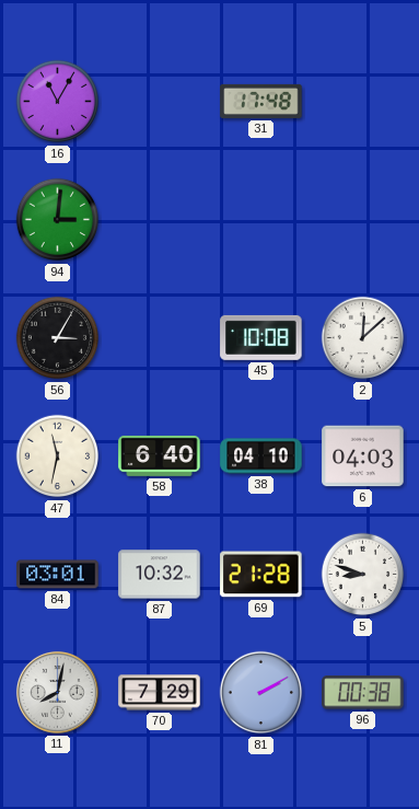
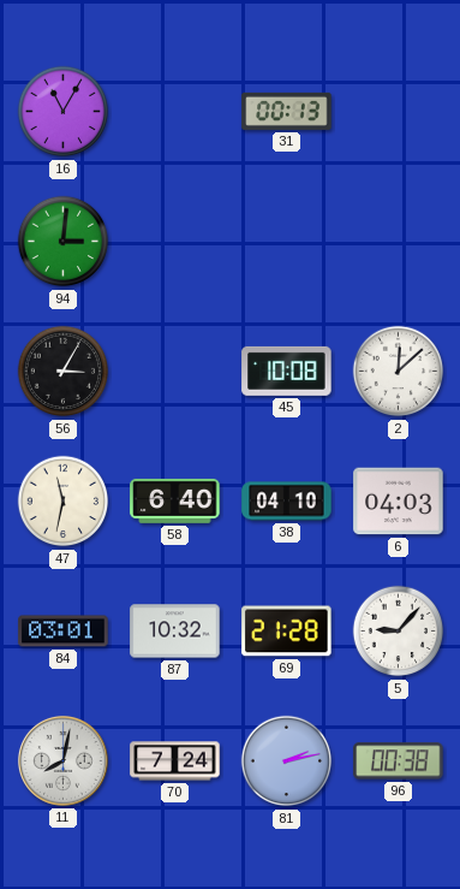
31: 17:48 -> 00:13
5: 8:48 -> 9:07
70: 7:29 -> 7:24
81: 2:10 -> 2:13
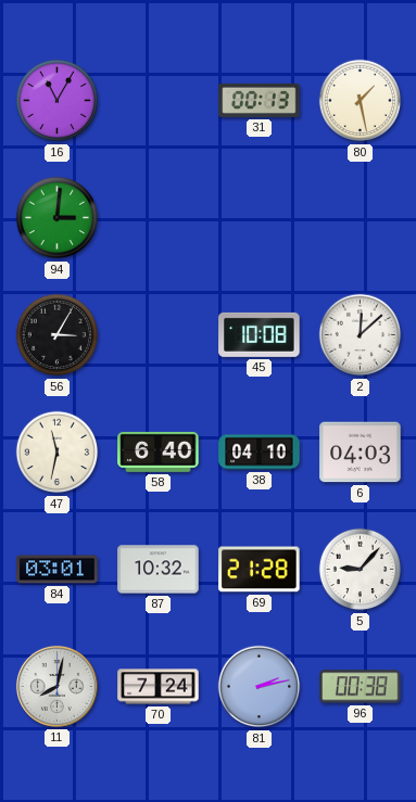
80: none -> 1:28
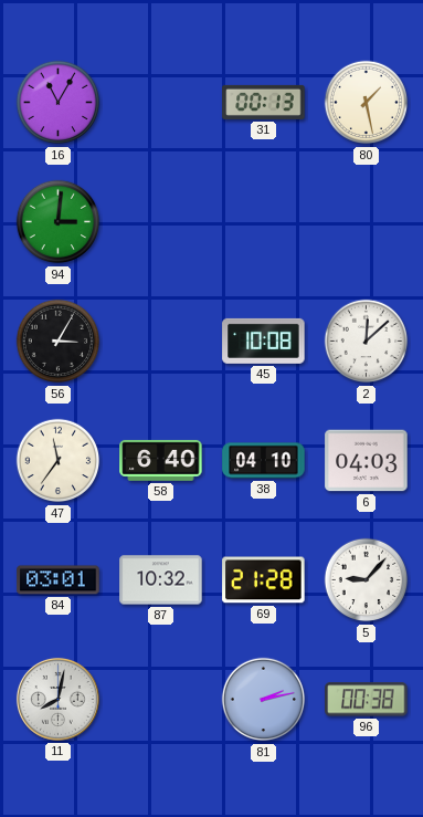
47: 11:32 -> 11:36
70: 7:24 -> none
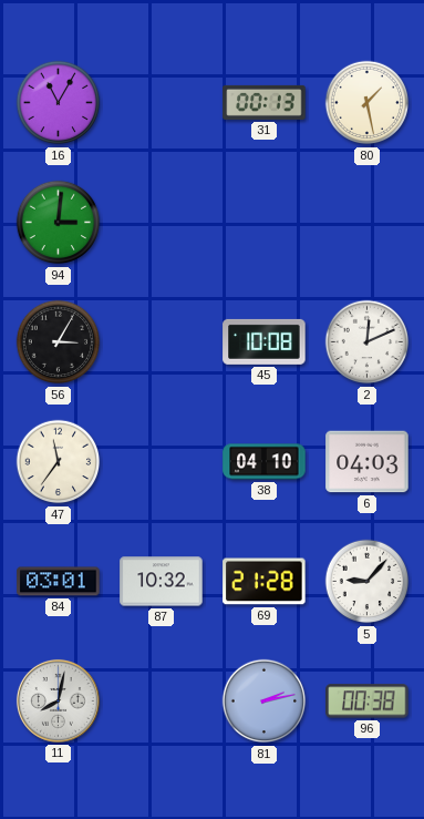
2: 12:08 -> 12:11
58: 6:40 -> none
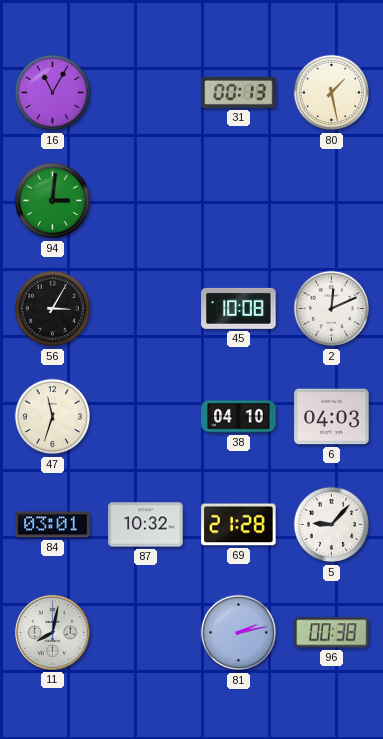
47: 11:36 -> 11:33
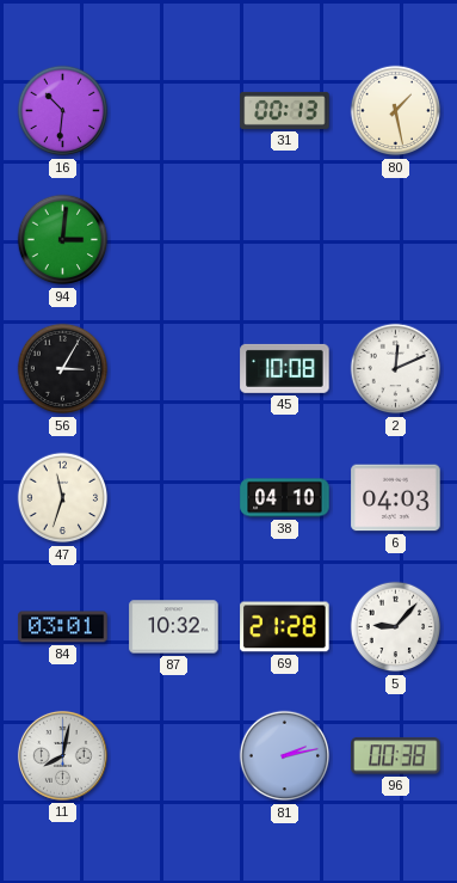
16: 11:05 -> 10:31
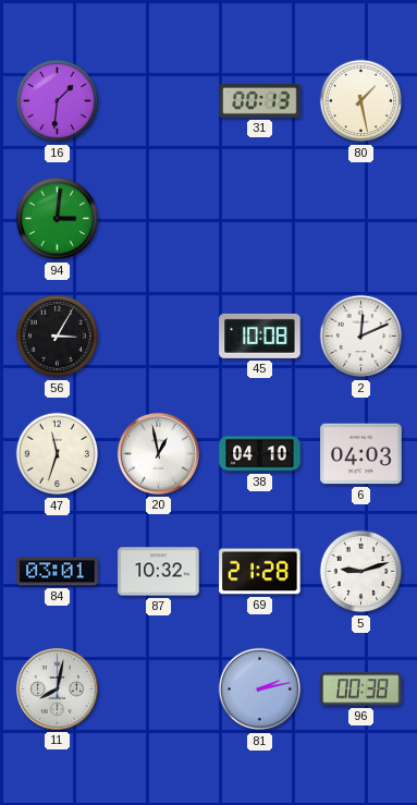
16: 10:31 -> 1:31
20: none -> 12:58
5: 9:07 -> 9:12
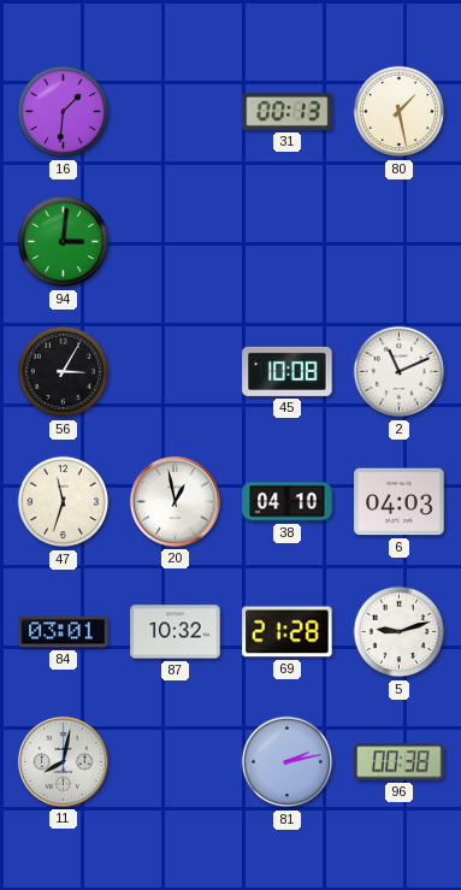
2: 12:11 -> 11:11
